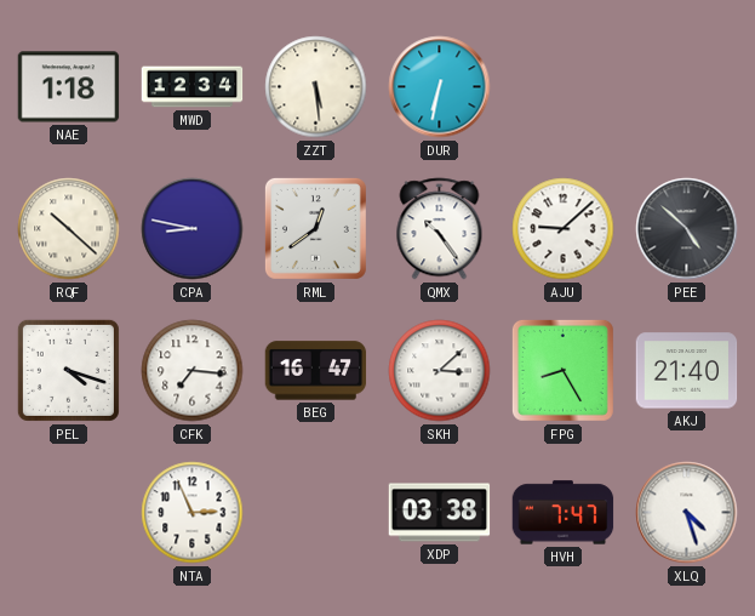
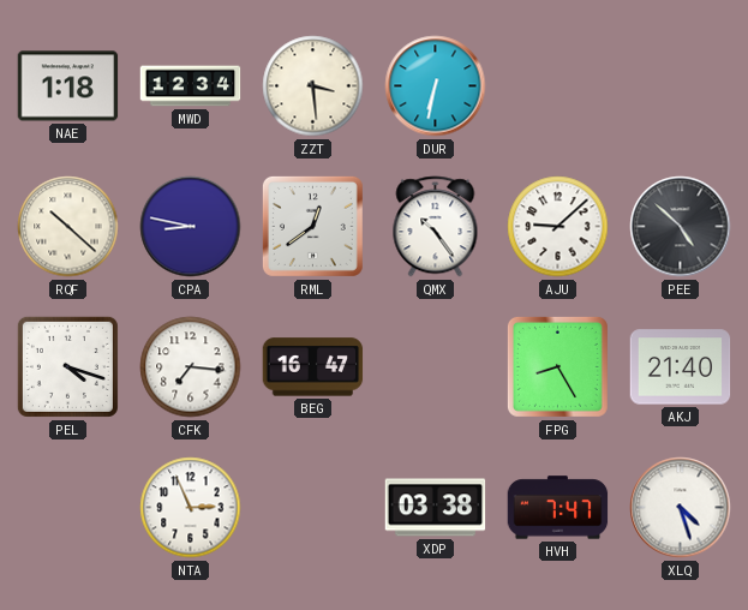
ZZT: 5:29 -> 3:29
SKH: 3:08 -> none
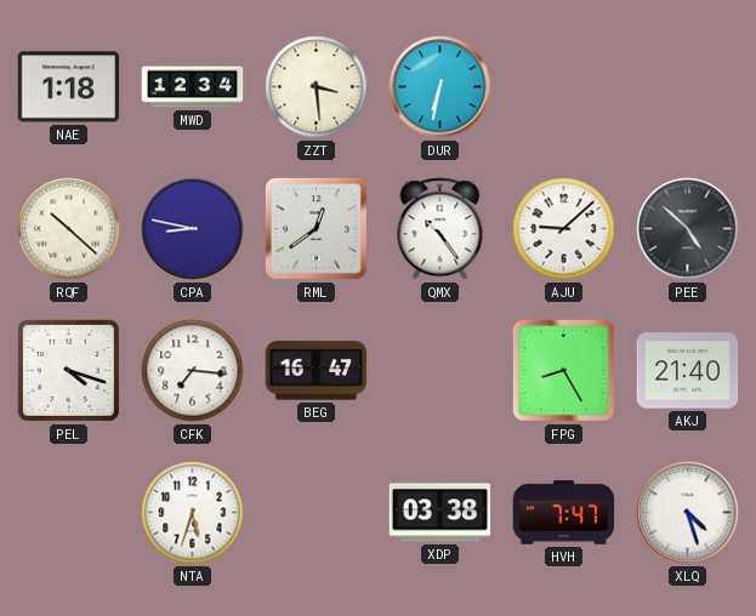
NTA: 2:56 -> 5:33
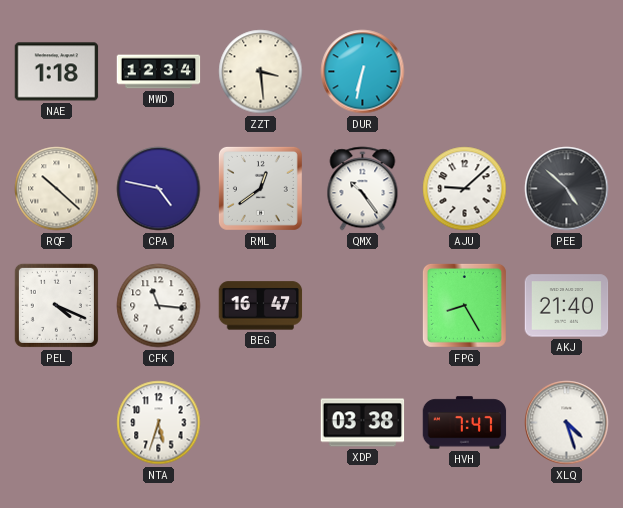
CPA: 8:47 -> 4:47
PEL: 4:18 -> 4:19
CFK: 7:16 -> 11:16
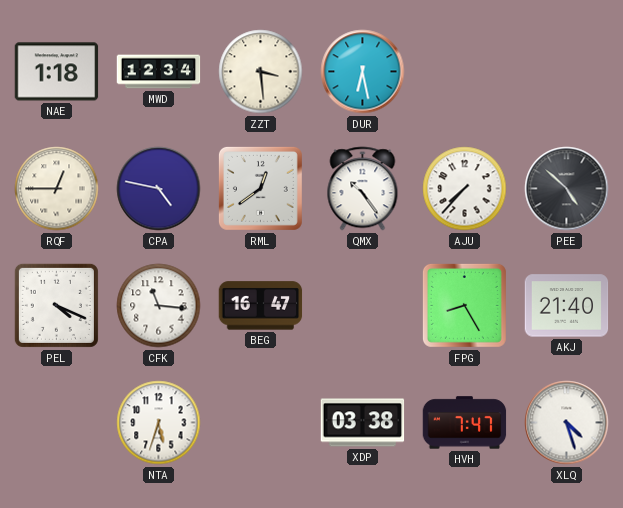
DUR: 6:32 -> 6:28
RQF: 10:22 -> 12:45
AJU: 9:08 -> 7:37
